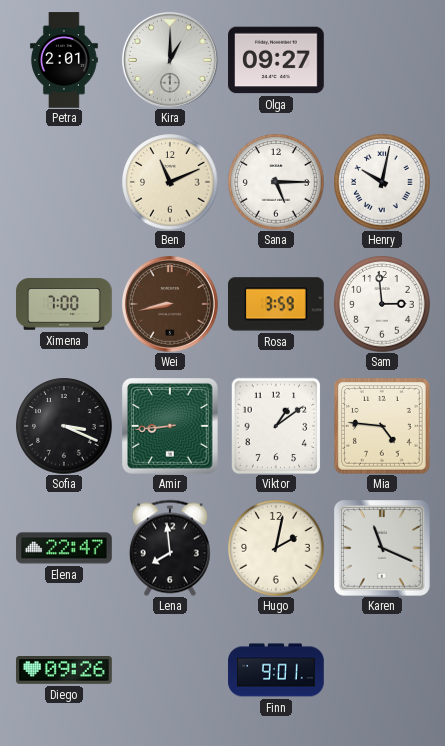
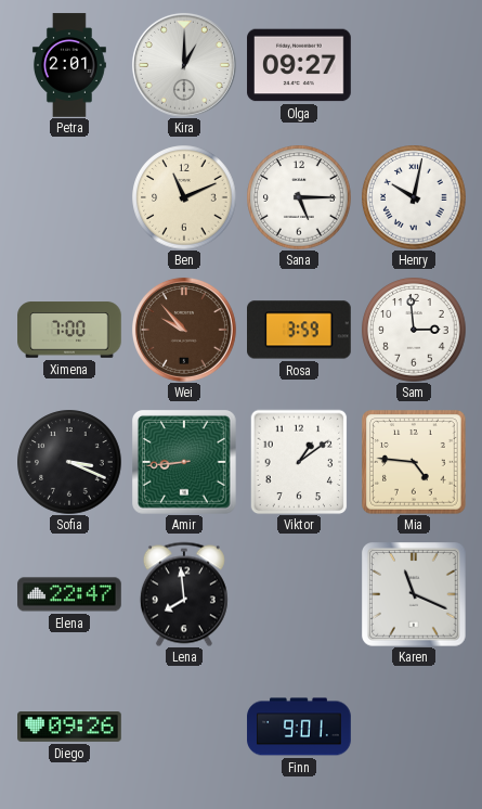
Wei: 8:43 -> 9:53
Hugo: 2:02 -> none
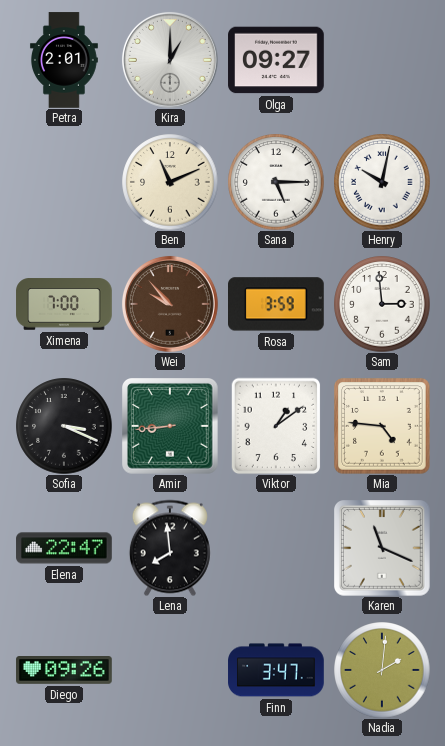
Finn: 9:01 -> 3:47
Nadia: none -> 2:01
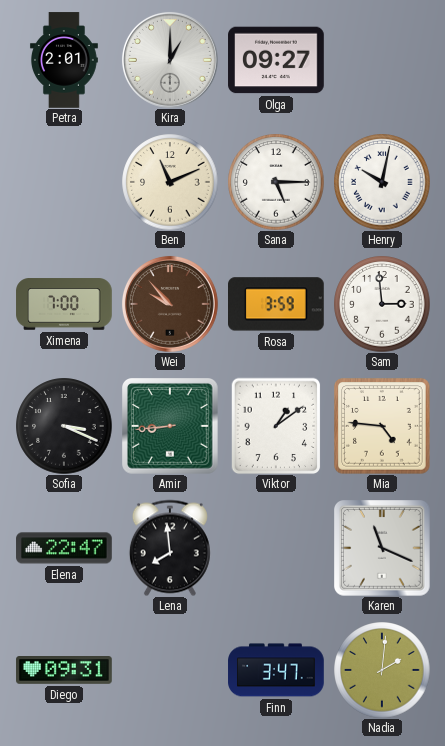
Diego: 09:26 -> 09:31
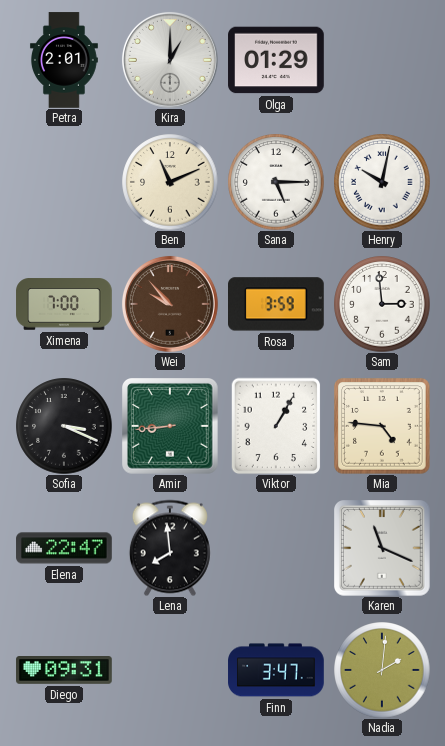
Olga: 09:27 -> 01:29
Viktor: 1:09 -> 1:05
